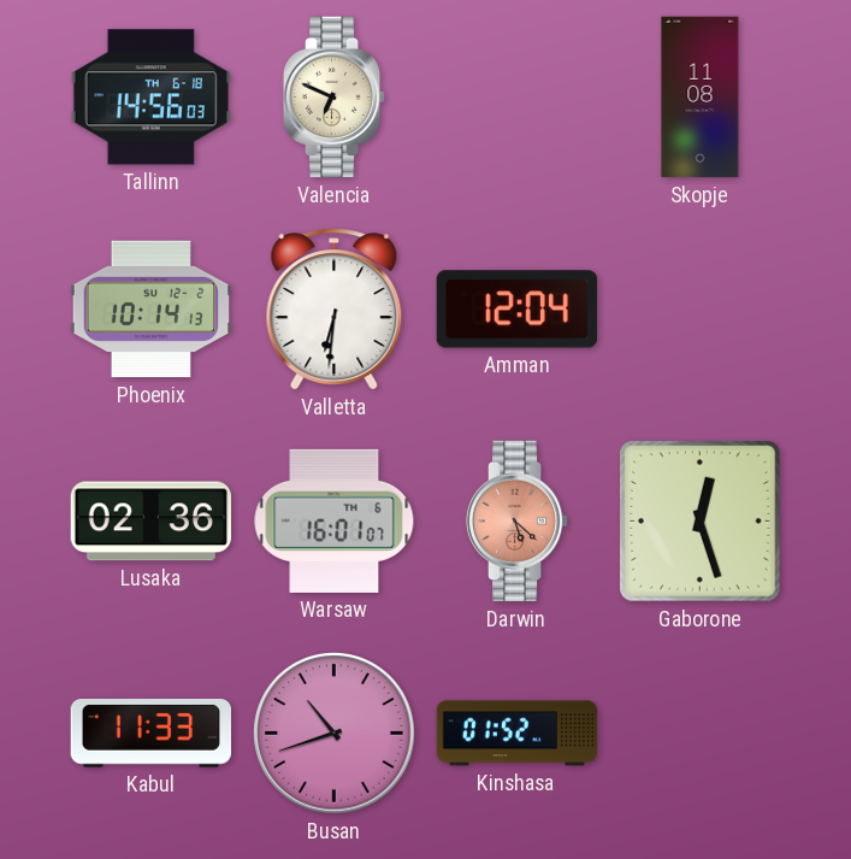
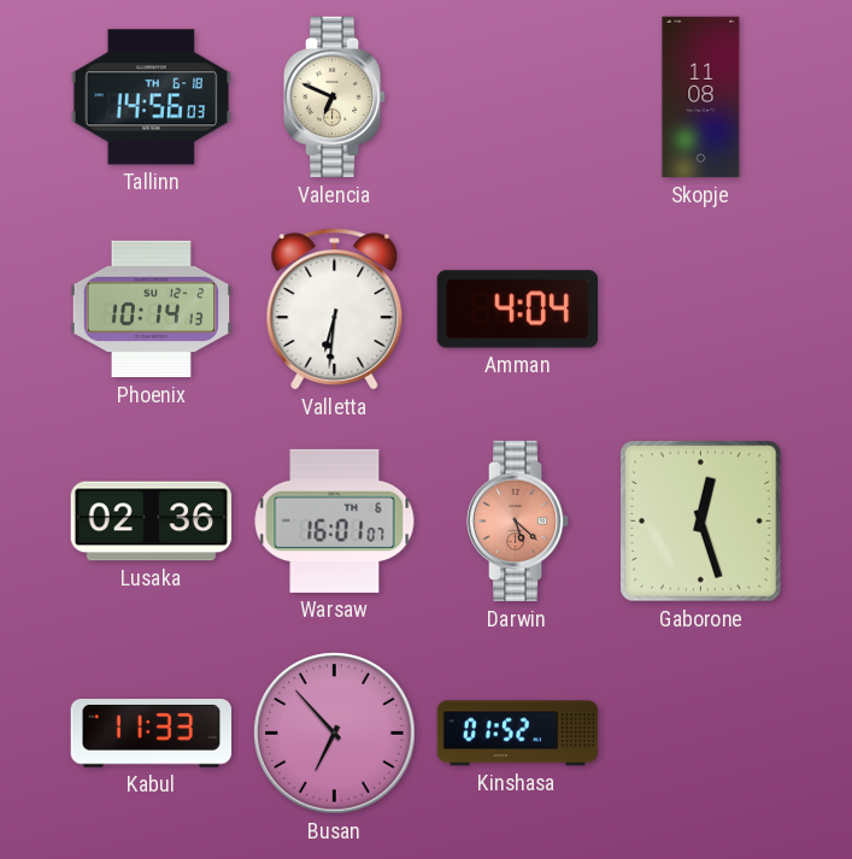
Amman: 12:04 -> 4:04
Busan: 10:42 -> 6:53
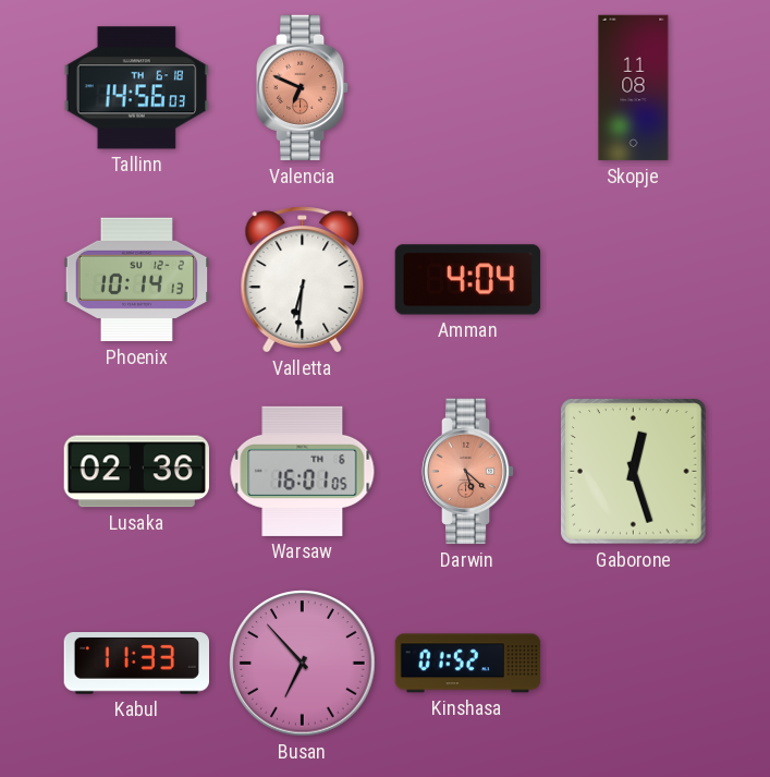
Valencia dial: cream -> salmon
Warsaw: 16:01:07 -> 16:01:05
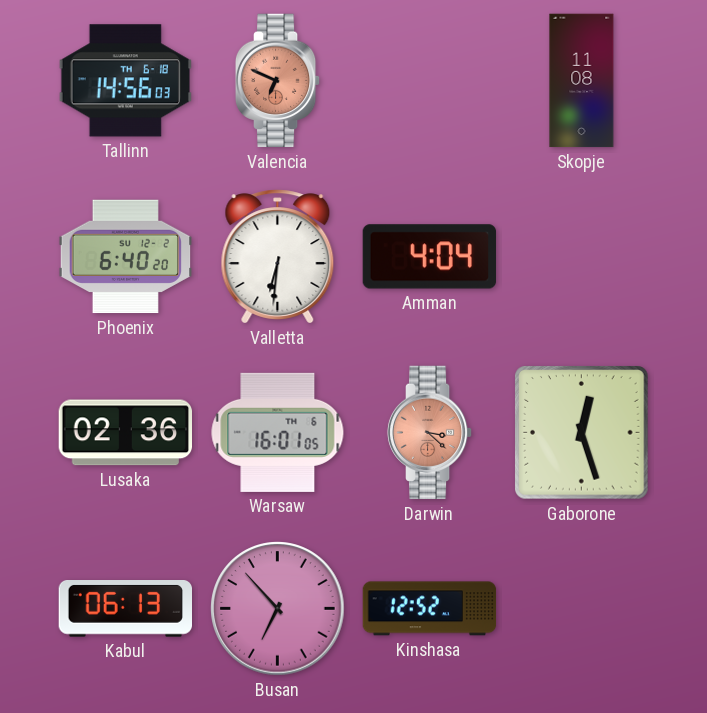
Phoenix: 10:14 -> 6:40
Darwin: 5:22 -> 3:22
Kabul: 11:33 -> 06:13
Kinshasa: 01:52 -> 12:52
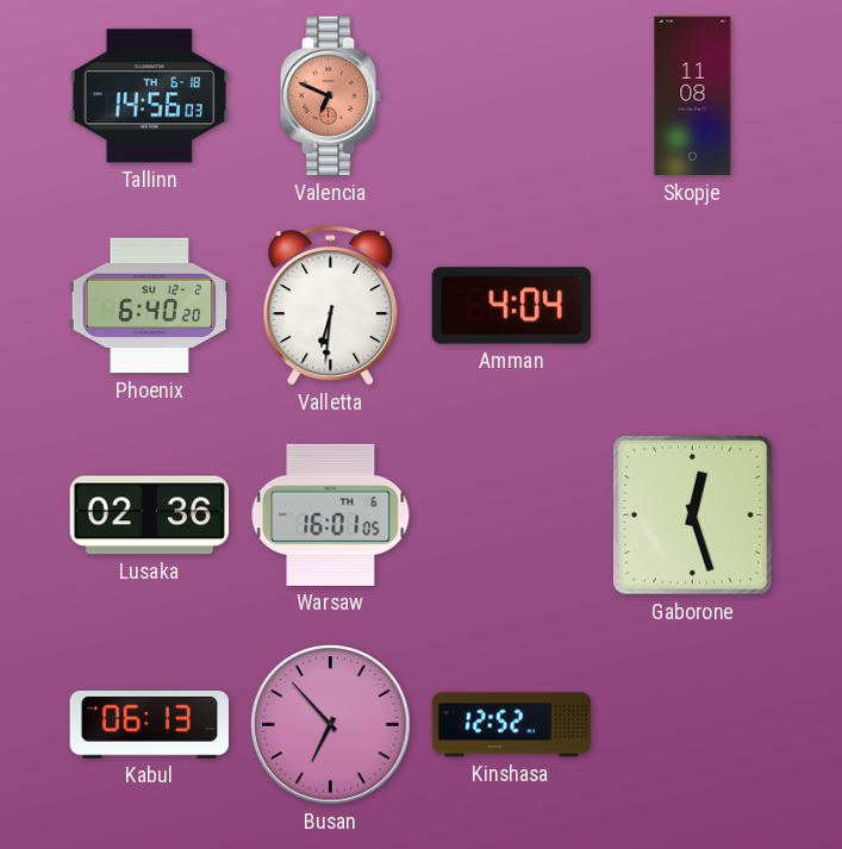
Darwin: 3:22 -> none
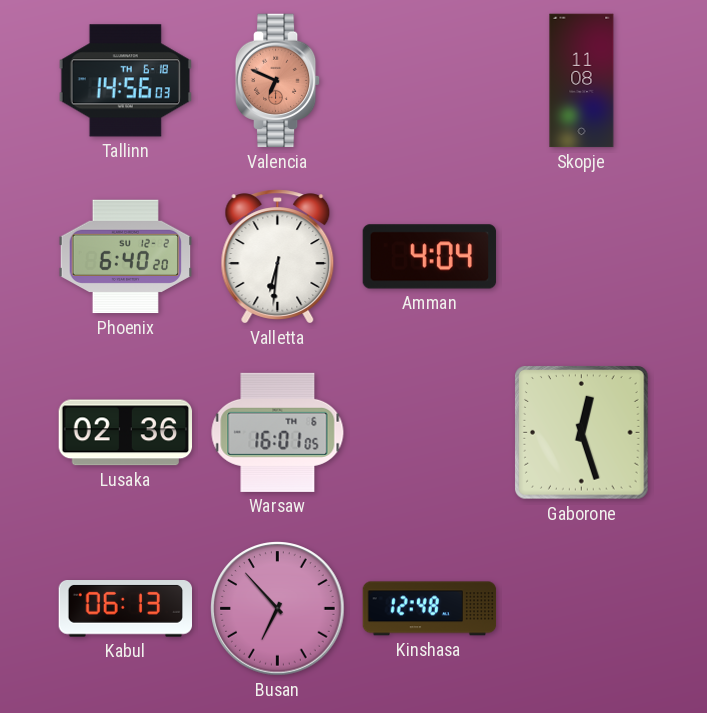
Kinshasa: 12:52 -> 12:48
